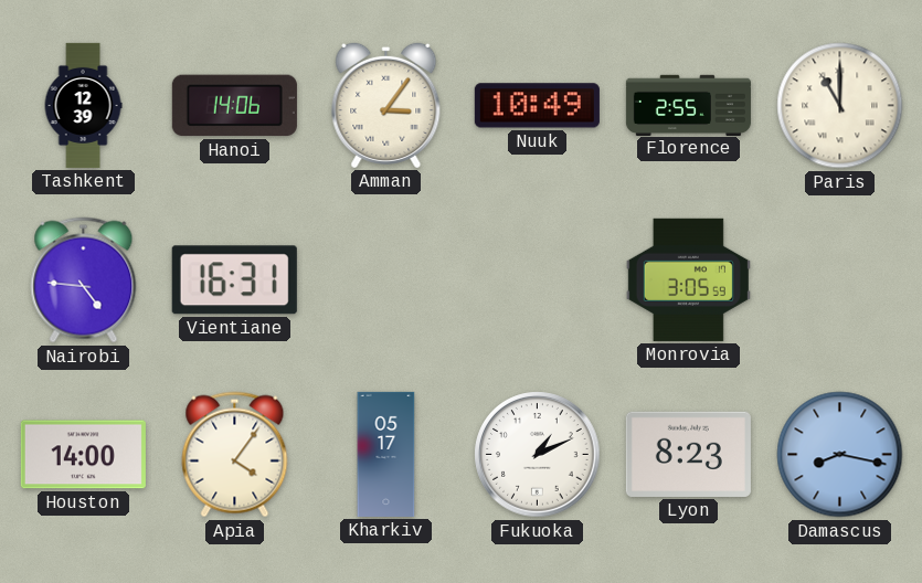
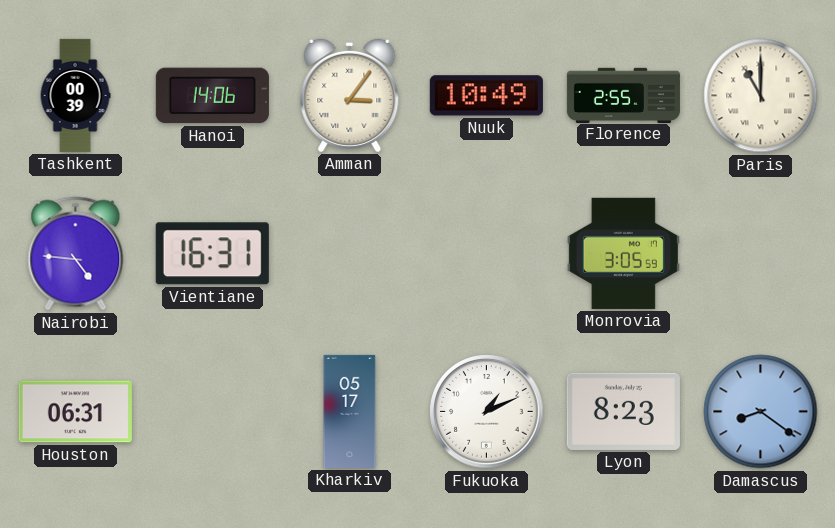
Tashkent: 12:39 -> 00:39
Houston: 14:00 -> 06:31
Apia: 4:06 -> none
Damascus: 8:17 -> 8:21
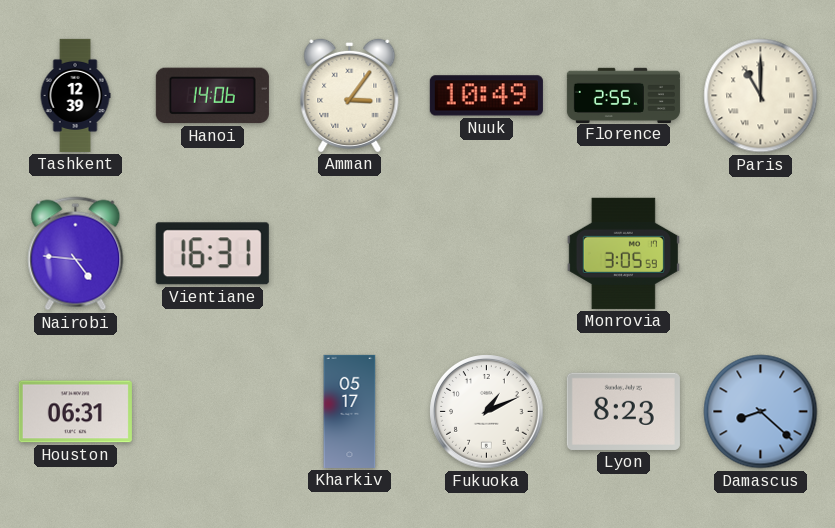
Tashkent: 00:39 -> 12:39
Damascus: 8:21 -> 8:22
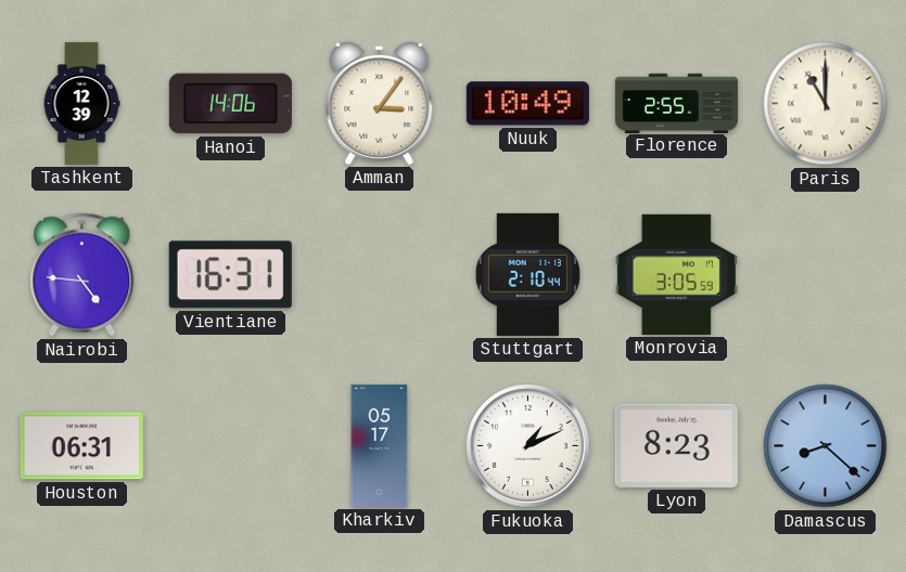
Stuttgart: none -> 2:10
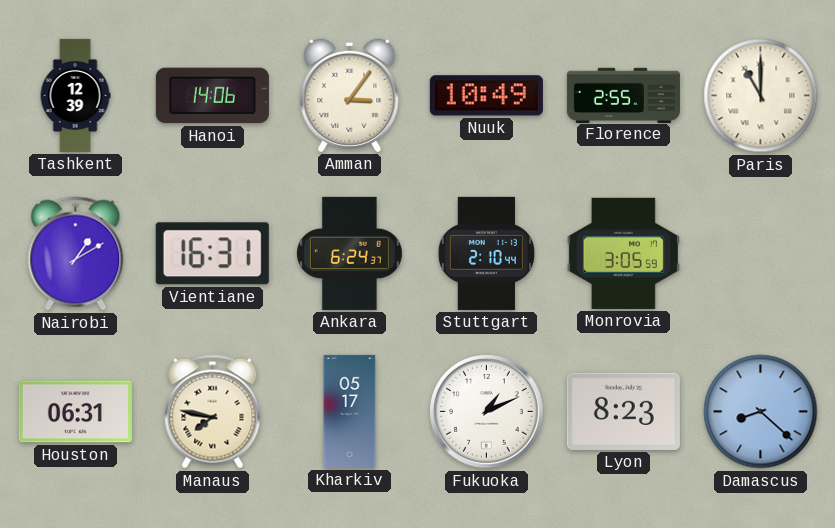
Nairobi: 4:46 -> 1:10
Ankara: none -> 6:24
Manaus: none -> 7:47
